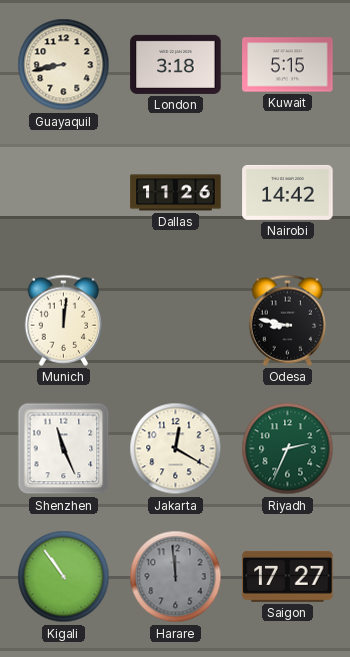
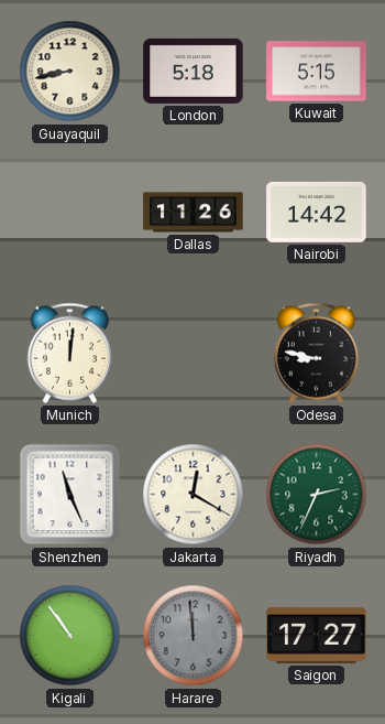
London: 3:18 -> 5:18
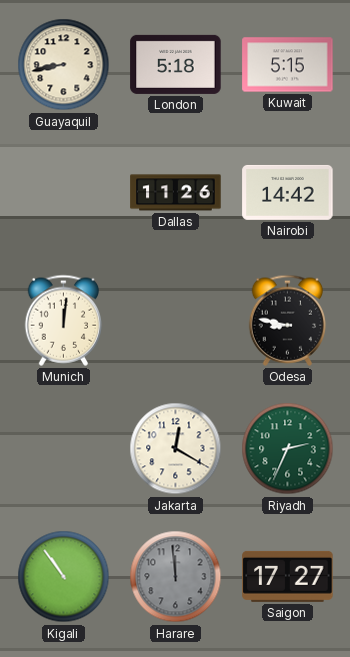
Shenzhen: 11:26 -> none
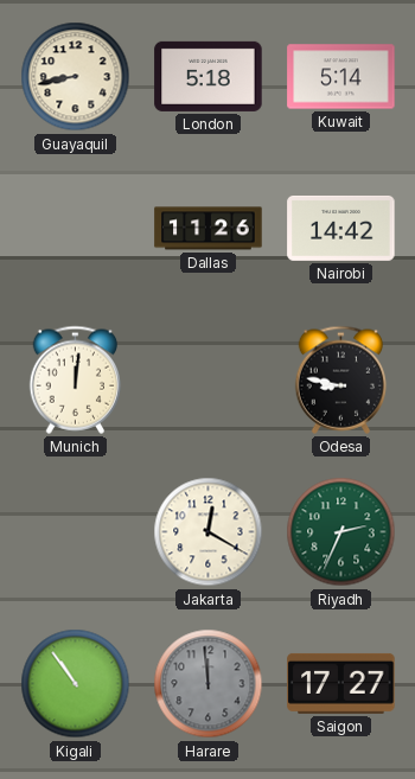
Kuwait: 5:15 -> 5:14
